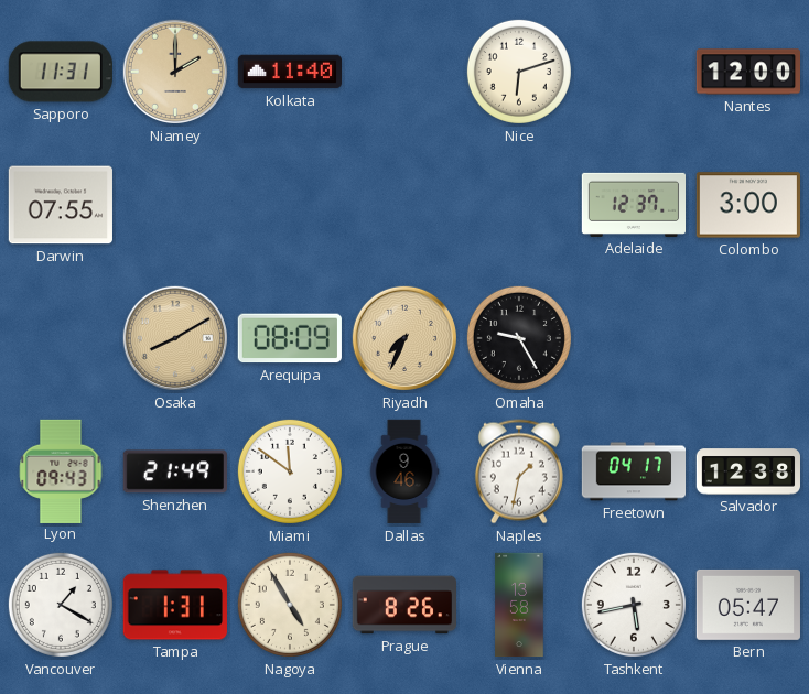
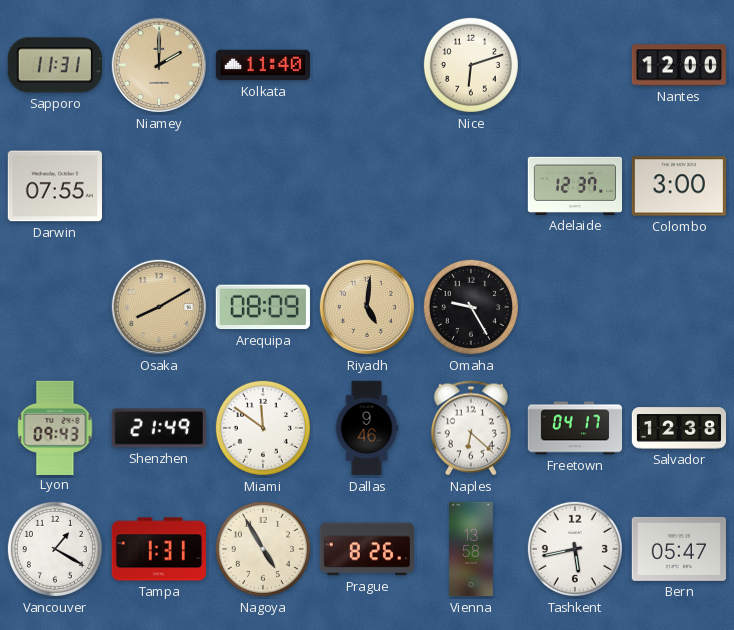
Riyadh: 7:34 -> 5:01
Naples: 1:32 -> 6:22
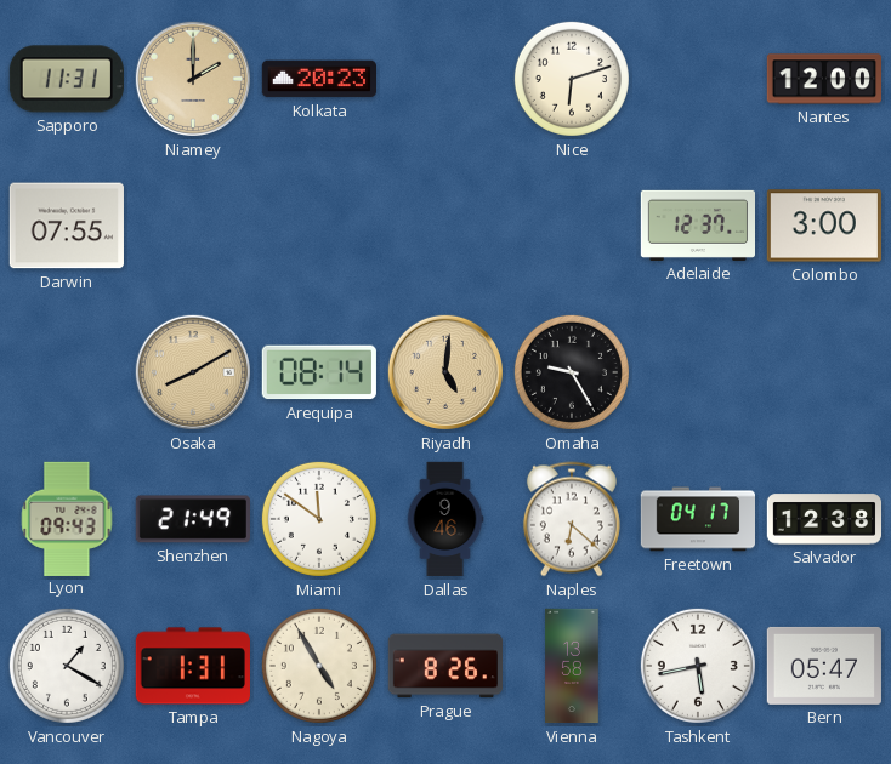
Kolkata: 11:40 -> 20:23
Arequipa: 08:09 -> 08:14
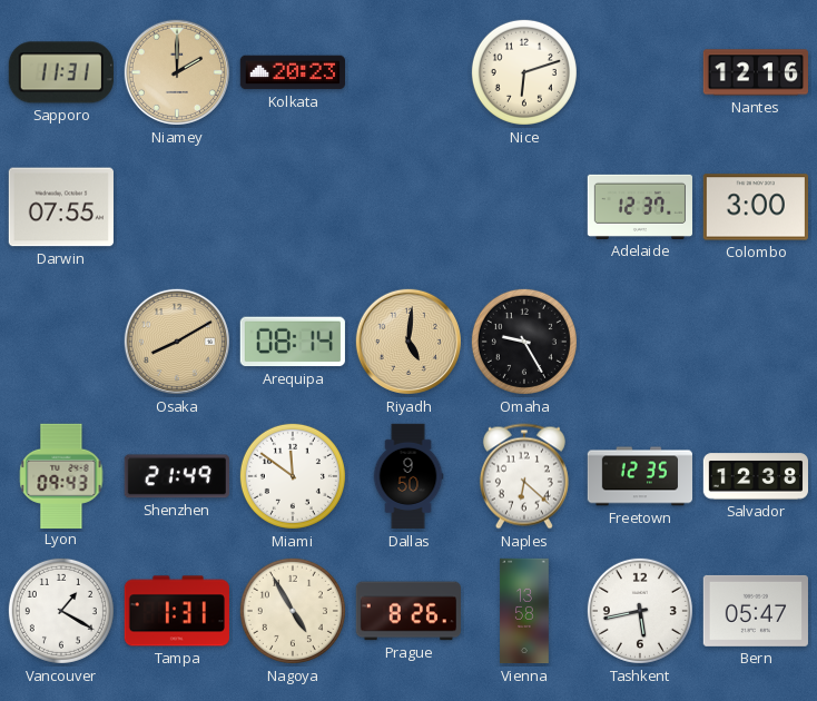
Nantes: 12:00 -> 12:16
Dallas: 9:46 -> 9:50
Freetown: 04:17 -> 12:35
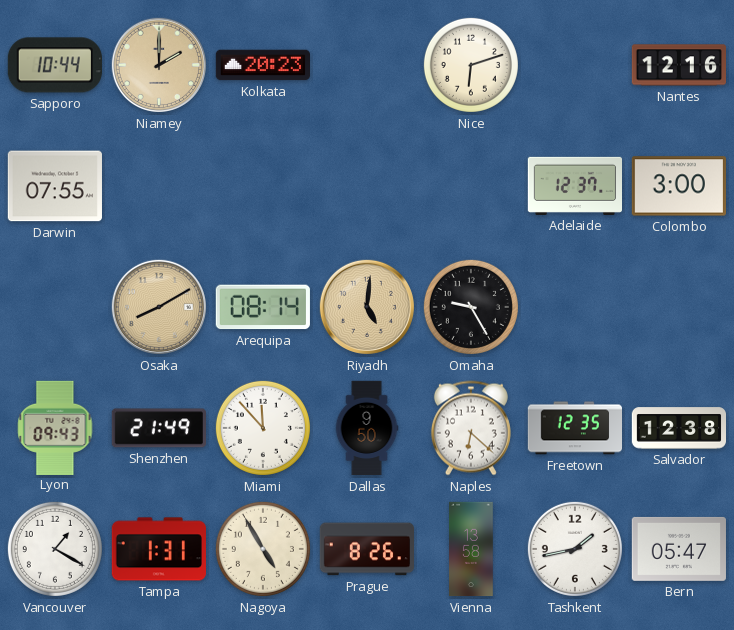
Sapporo: 11:31 -> 10:44
Miami: 11:51 -> 11:53
Tashkent: 5:43 -> 1:43
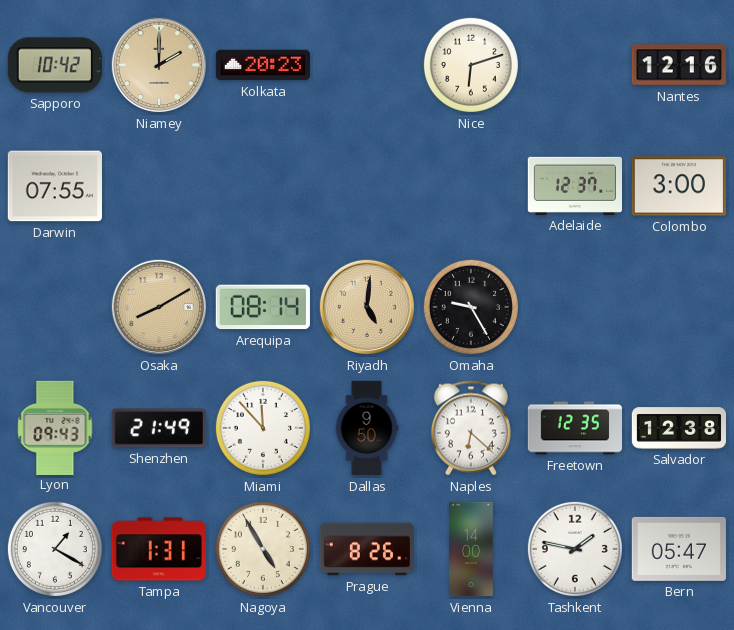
Sapporo: 10:44 -> 10:42
Vienna: 13:58 -> 14:00
Tashkent: 1:43 -> 1:47
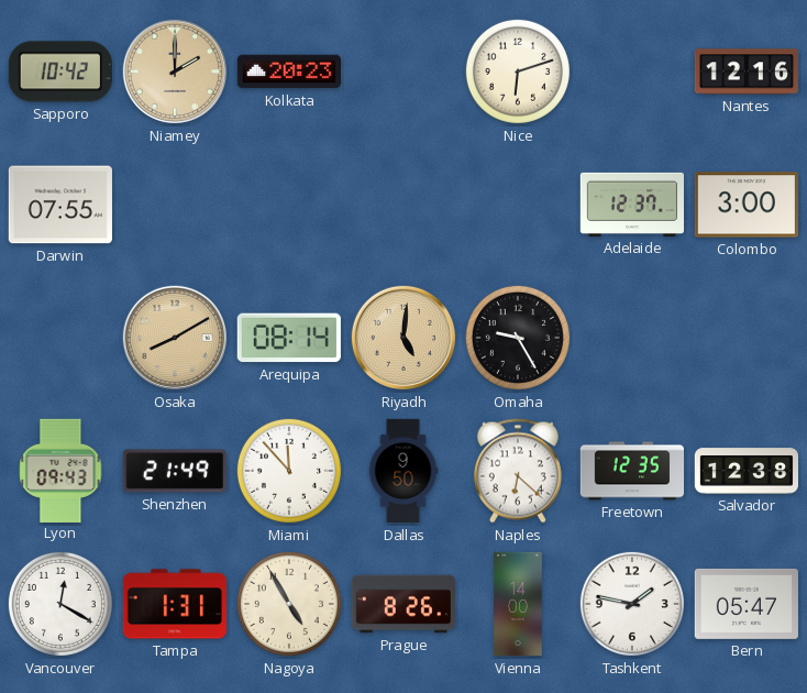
Vancouver: 1:20 -> 12:20
